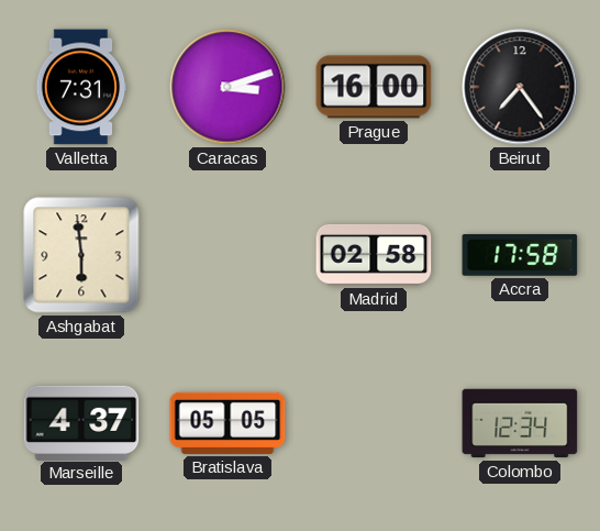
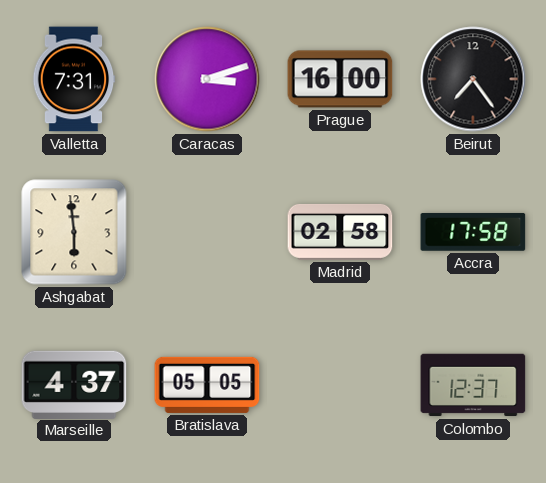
Colombo: 12:34 -> 12:37
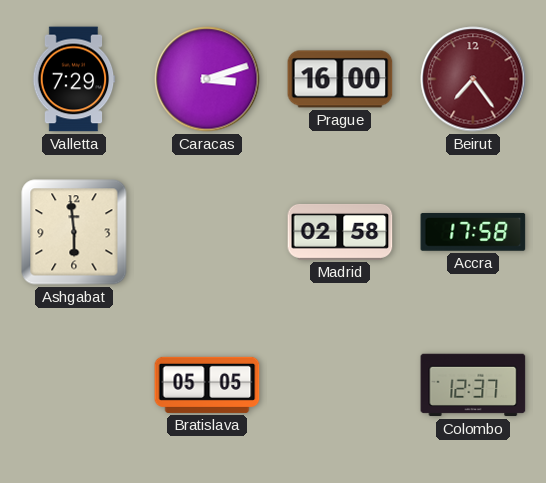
Valletta: 7:31 -> 7:29
Beirut dial: black -> burgundy
Marseille: 4:37 -> none
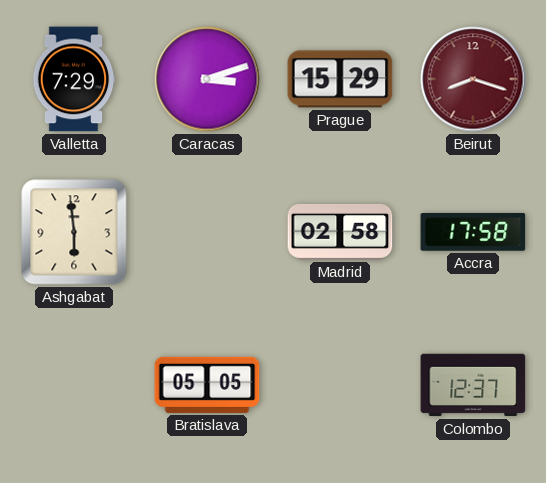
Prague: 16:00 -> 15:29
Beirut: 7:24 -> 8:18
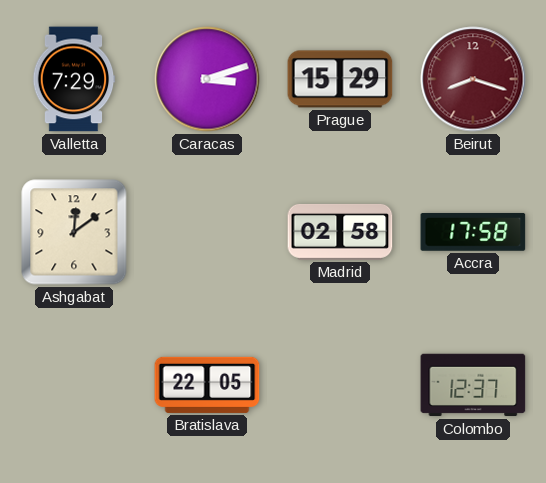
Ashgabat: 5:59 -> 12:09
Bratislava: 05:05 -> 22:05
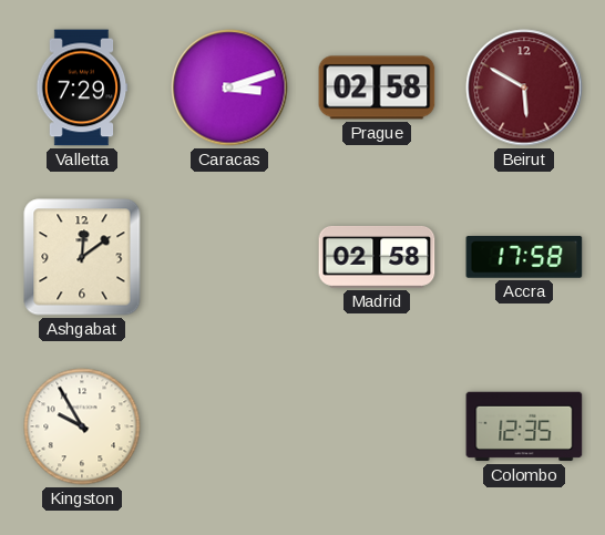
Prague: 15:29 -> 02:58
Beirut: 8:18 -> 5:50
Kingston: none -> 9:55
Bratislava: 22:05 -> none
Colombo: 12:37 -> 12:35
